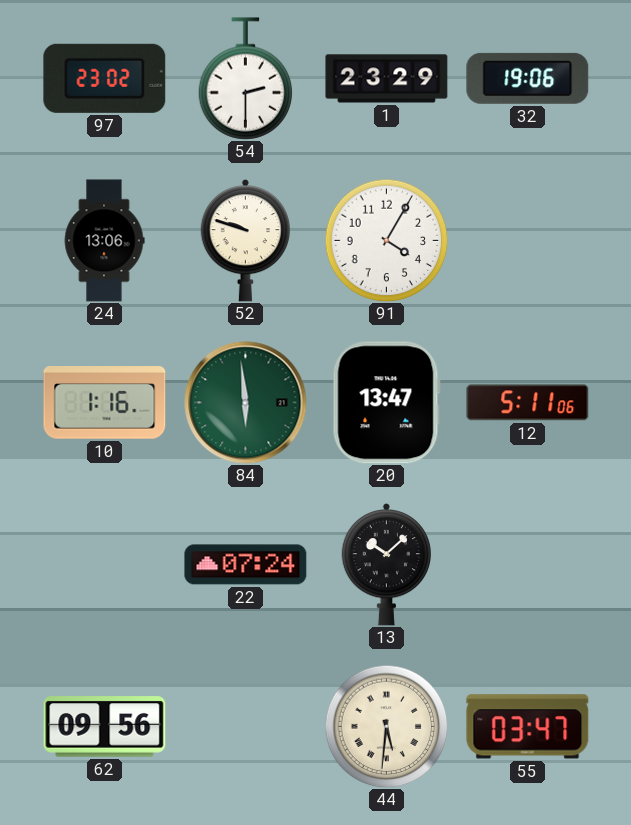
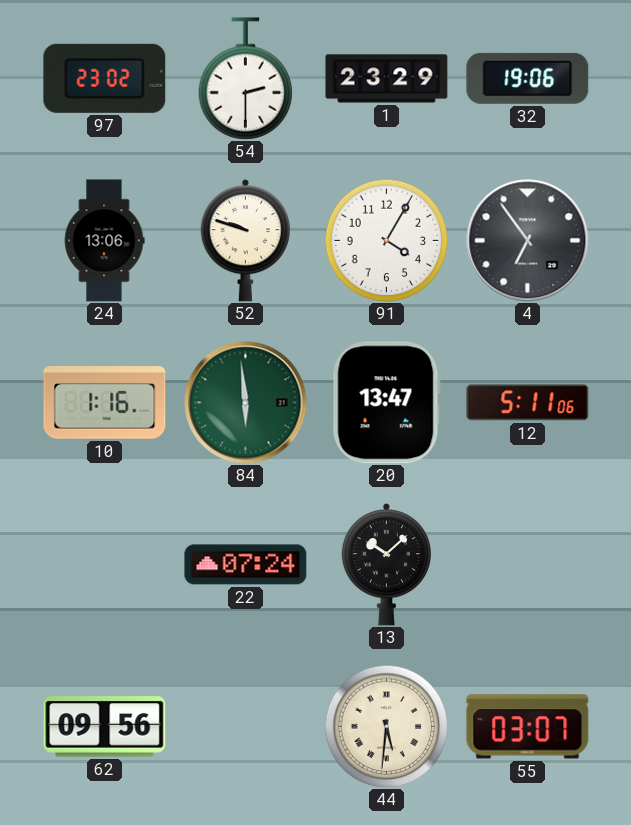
4: none -> 6:54
55: 03:47 -> 03:07
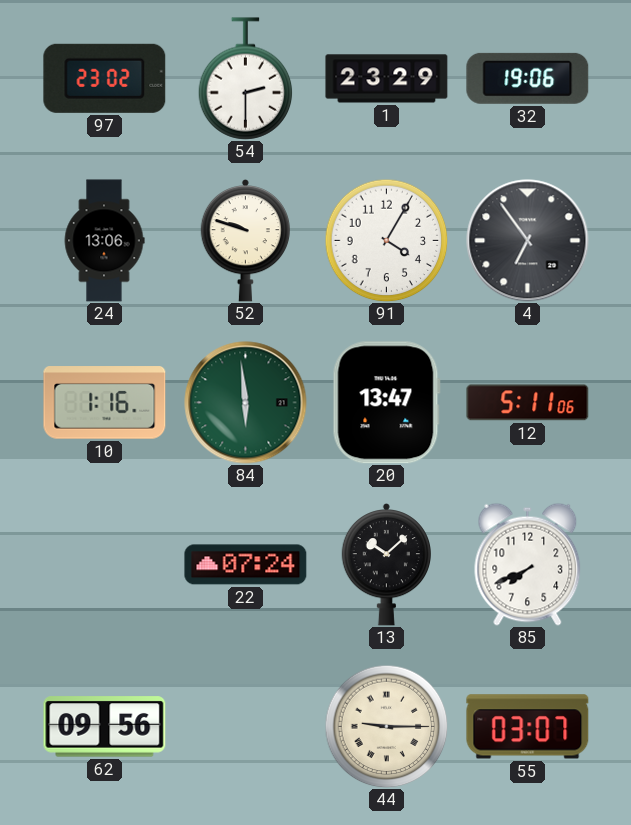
85: none -> 7:41
44: 5:31 -> 9:15
